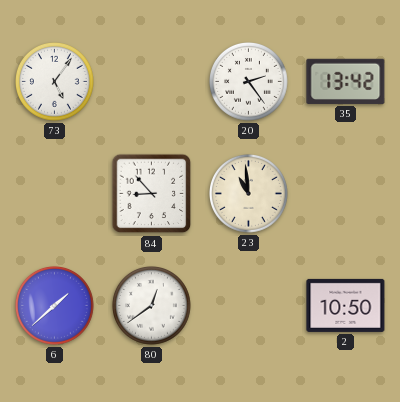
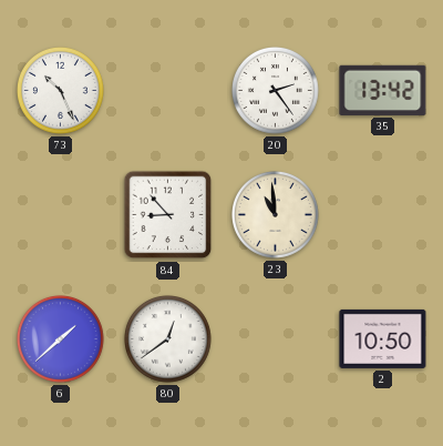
73: 5:06 -> 10:26
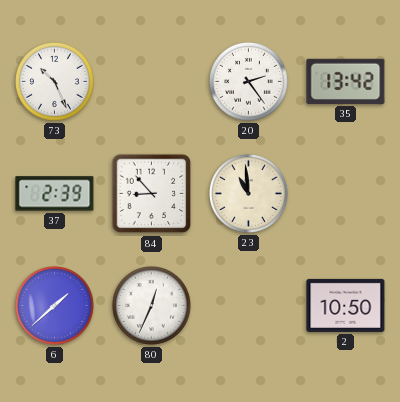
37: none -> 2:39
80: 12:39 -> 12:34
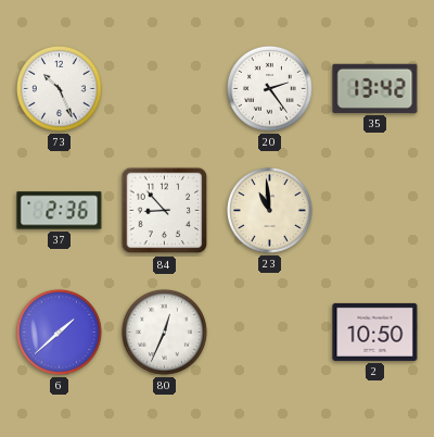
37: 2:39 -> 2:36
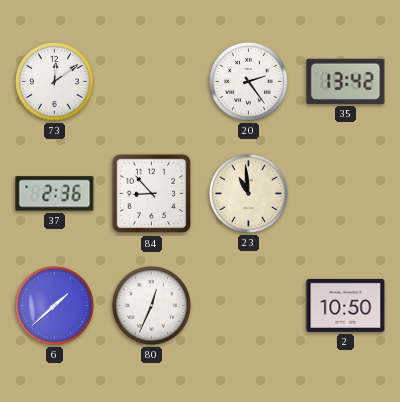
73: 10:26 -> 12:09
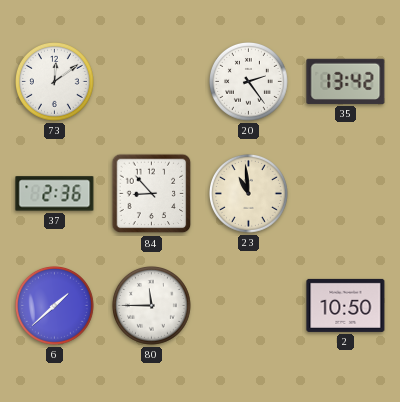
80: 12:34 -> 11:45
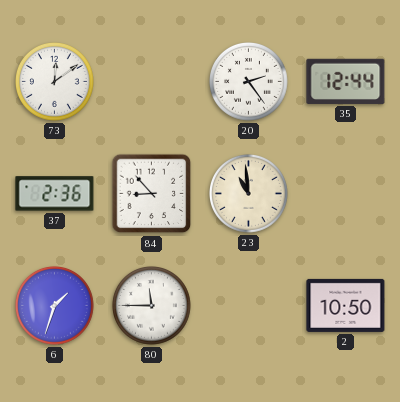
35: 13:42 -> 12:44
6: 1:38 -> 1:33
